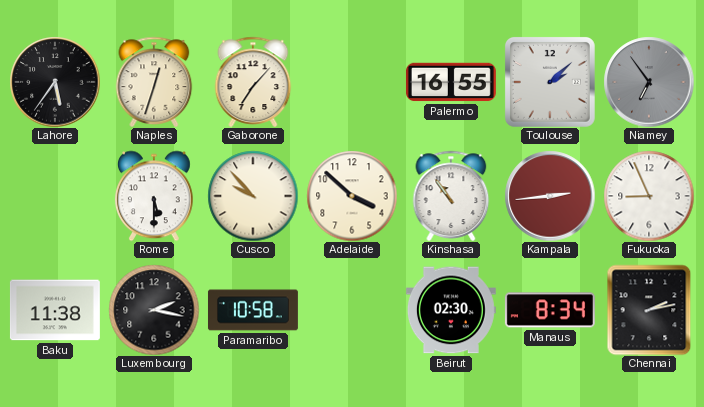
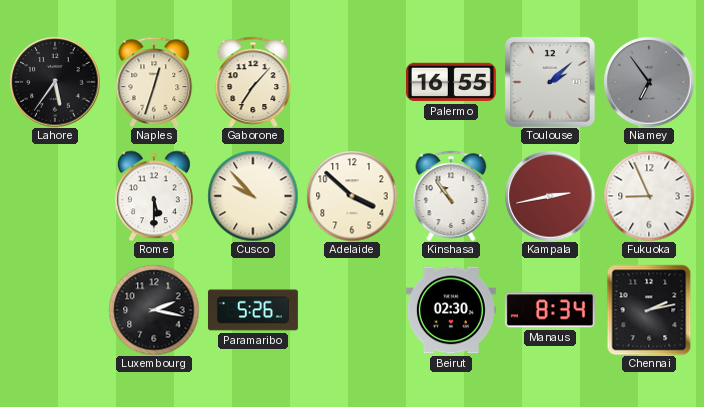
Kampala: 2:44 -> 2:43
Baku: 11:38 -> none
Paramaribo: 10:58 -> 5:26
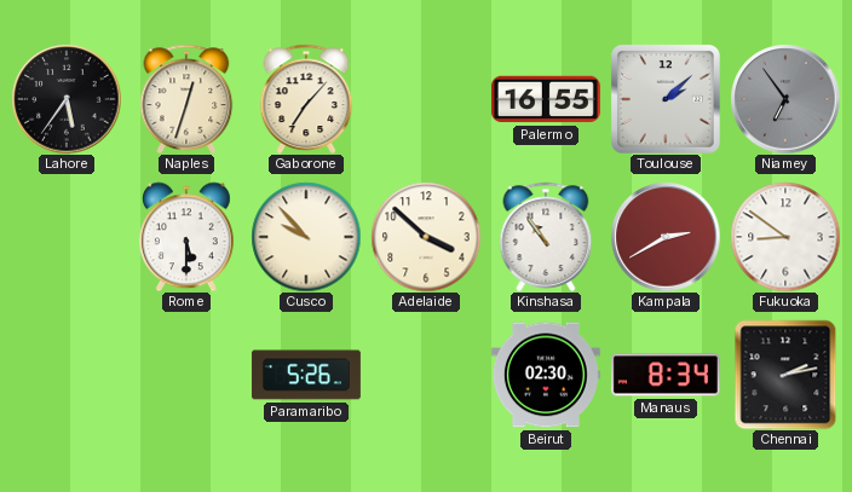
Kampala: 2:43 -> 2:40
Fukuoka: 8:56 -> 8:51
Luxembourg: 2:17 -> none
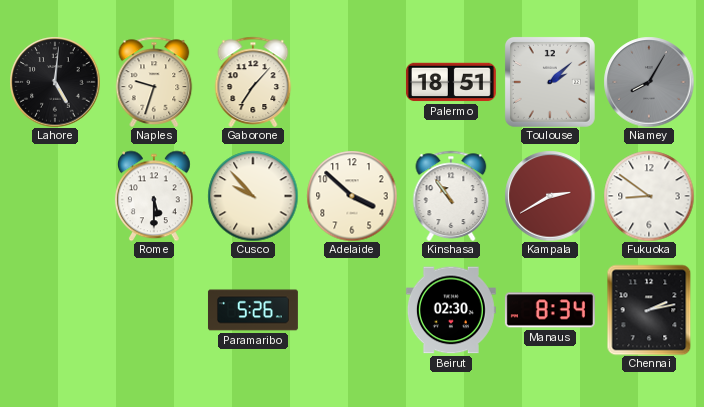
Lahore: 5:36 -> 5:01
Naples: 12:33 -> 9:33
Palermo: 16:55 -> 18:51
Niamey: 6:54 -> 8:05
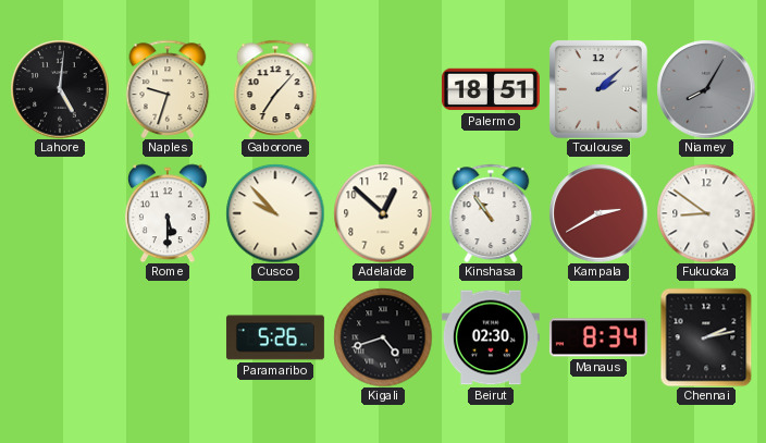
Adelaide: 3:52 -> 12:52
Kigali: none -> 4:42
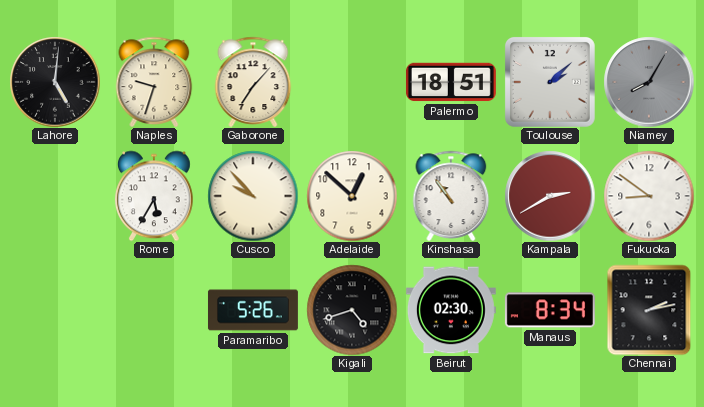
Rome: 5:30 -> 5:35
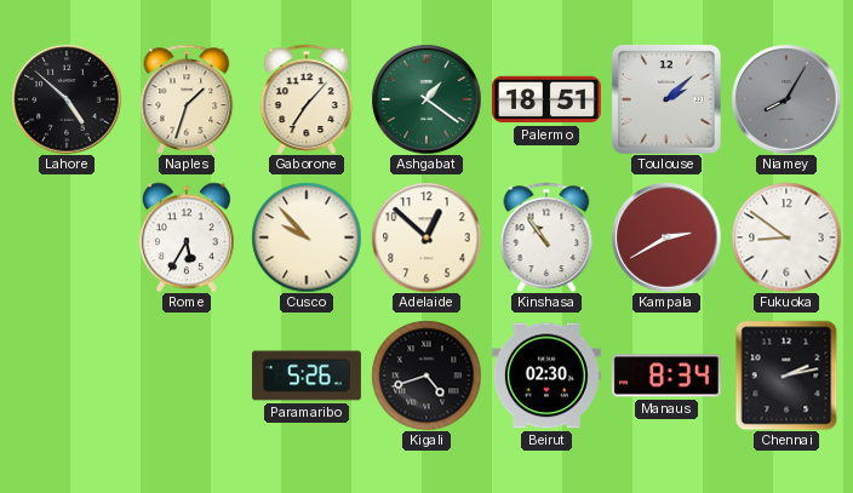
Lahore: 5:01 -> 4:52
Naples: 9:33 -> 1:33
Ashgabat: none -> 1:21
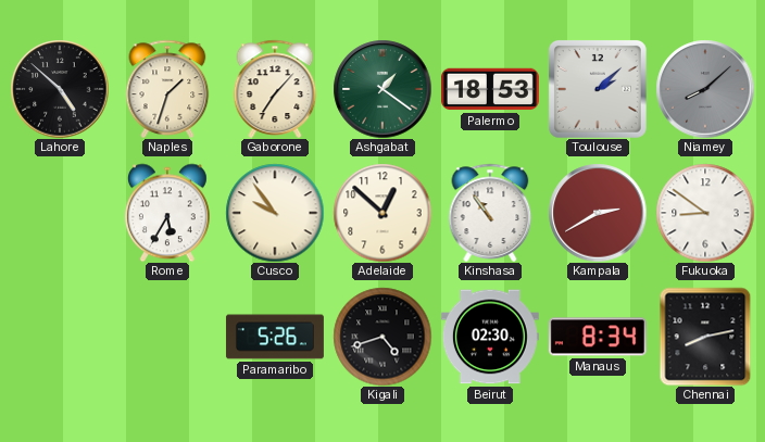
Palermo: 18:51 -> 18:53
Niamey: 8:05 -> 8:08
Cusco: 9:53 -> 9:54
Chennai: 2:13 -> 8:13
